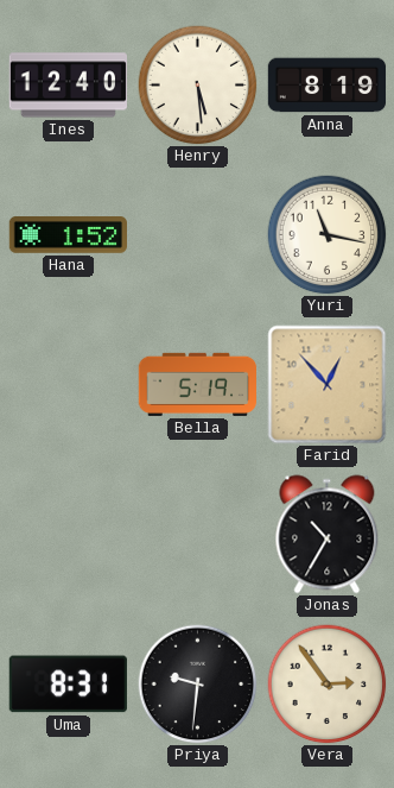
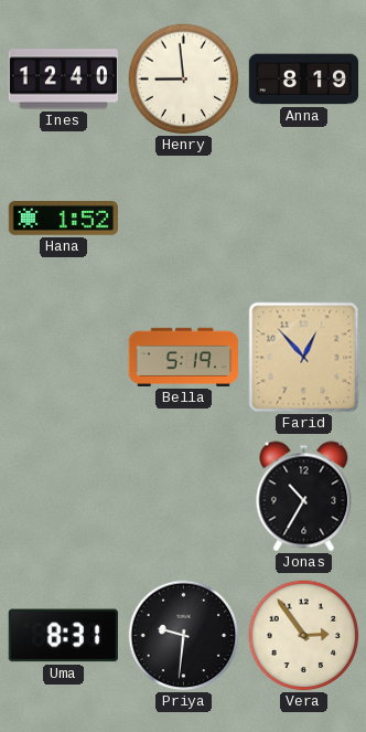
Henry: 5:29 -> 8:59
Yuri: 11:17 -> none
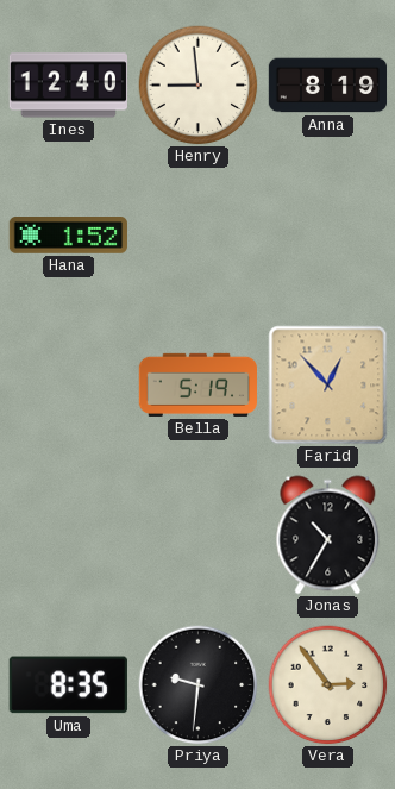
Uma: 8:31 -> 8:35
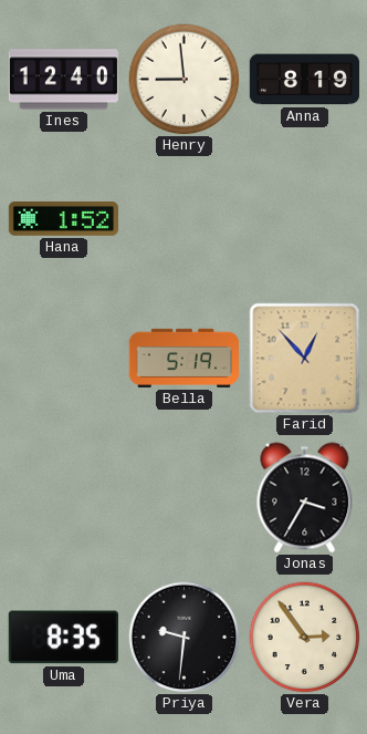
Jonas: 10:35 -> 3:35
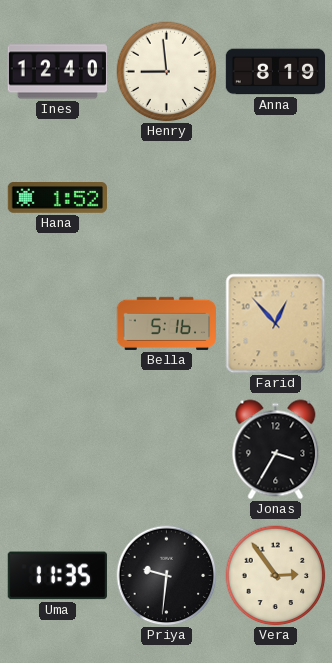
Bella: 5:19 -> 5:16
Uma: 8:35 -> 11:35
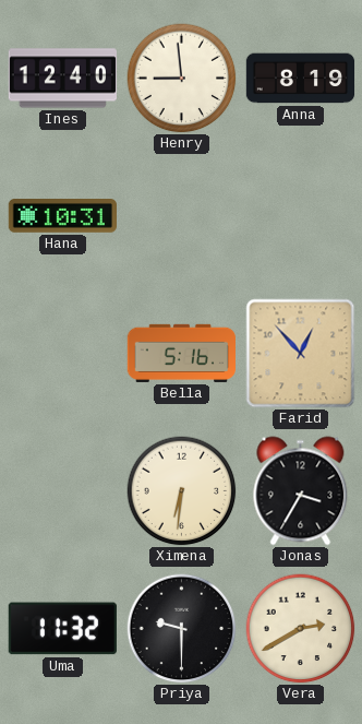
Hana: 1:52 -> 10:31
Ximena: none -> 6:31
Uma: 11:35 -> 11:32
Priya: 9:31 -> 9:30
Vera: 2:54 -> 2:40
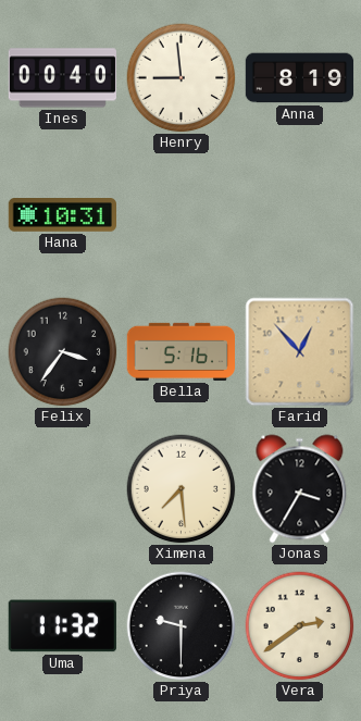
Ines: 12:40 -> 00:40
Felix: none -> 3:36
Ximena: 6:31 -> 7:29
Vera: 2:40 -> 2:39
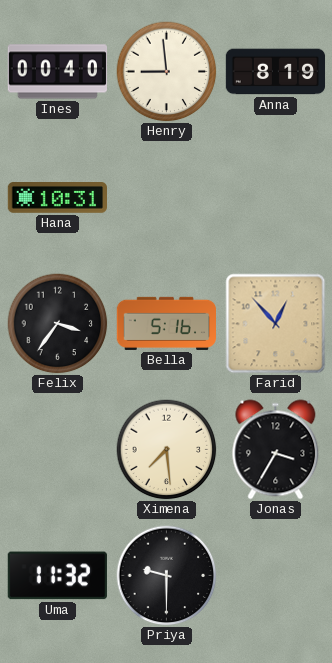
Vera: 2:39 -> none
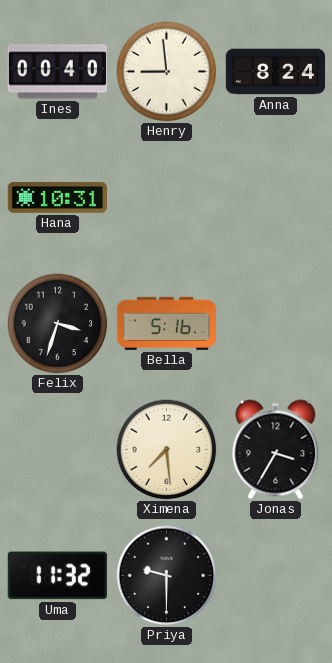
Anna: 8:19 -> 8:24
Felix: 3:36 -> 3:33
Farid: 12:53 -> none
